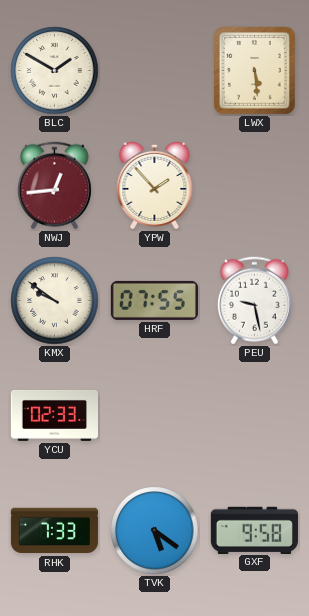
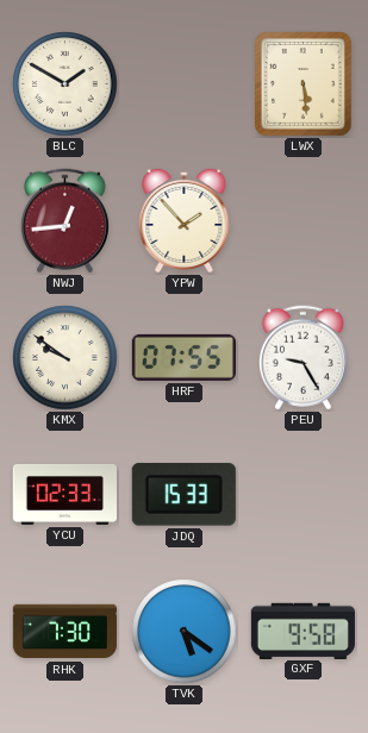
PEU: 9:28 -> 9:25
JDQ: none -> 15:33
RHK: 7:33 -> 7:30
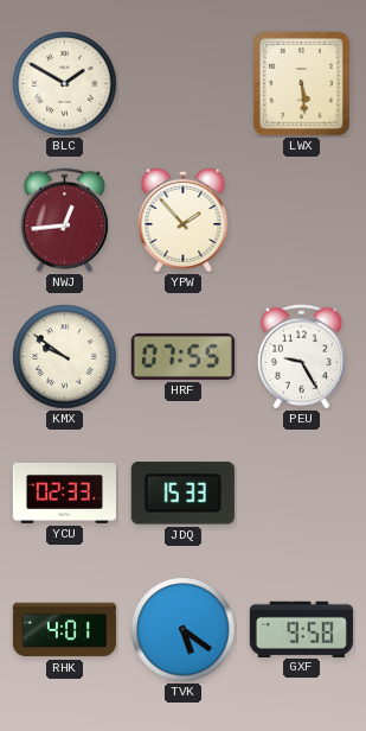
RHK: 7:30 -> 4:01
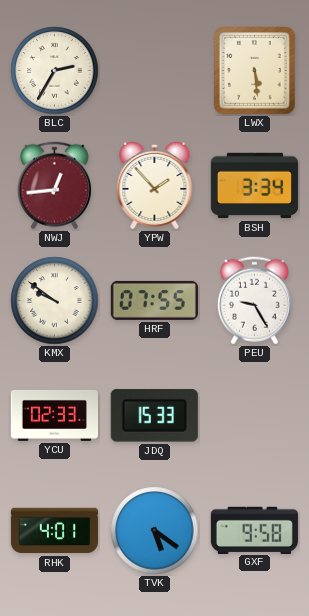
BLC: 1:50 -> 2:35
BSH: none -> 3:34
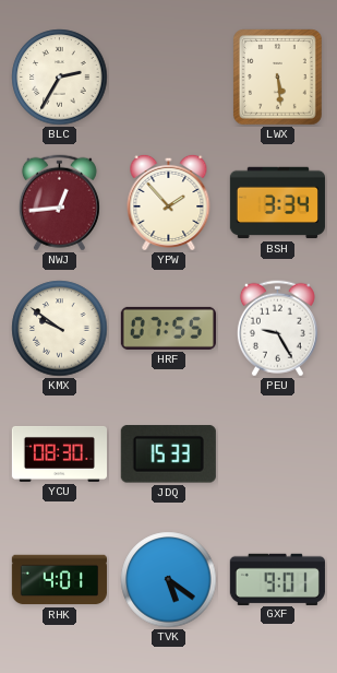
YCU: 02:33 -> 08:30
GXF: 9:58 -> 9:01
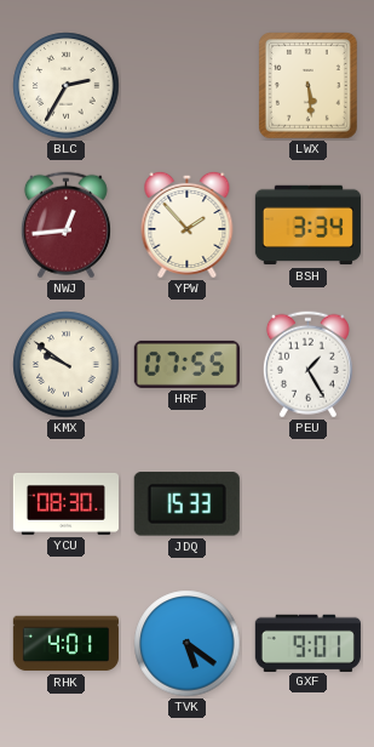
PEU: 9:25 -> 1:25
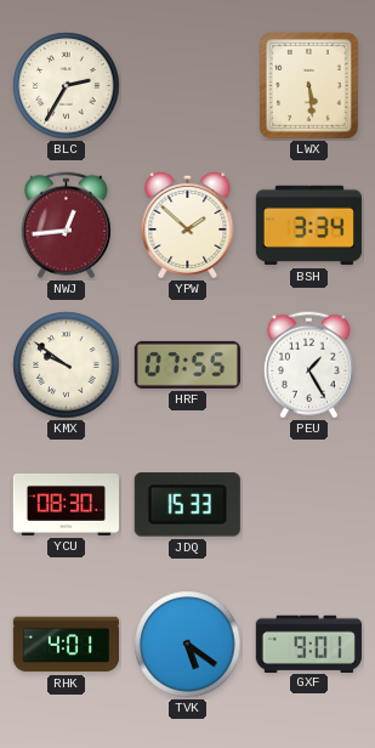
YPW: 1:53 -> 1:52
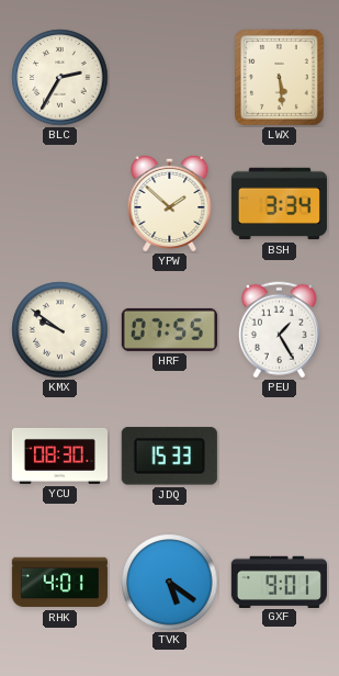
NWJ: 12:44 -> none
